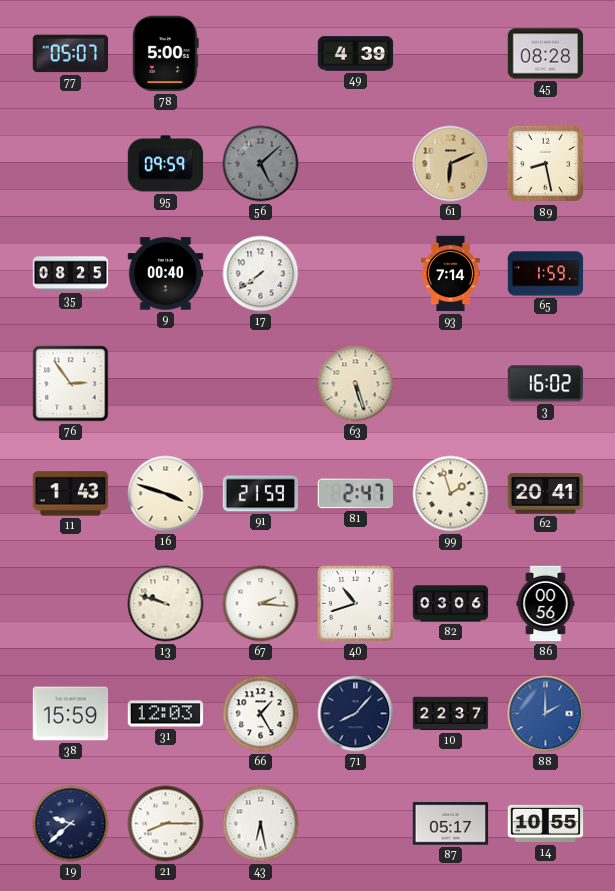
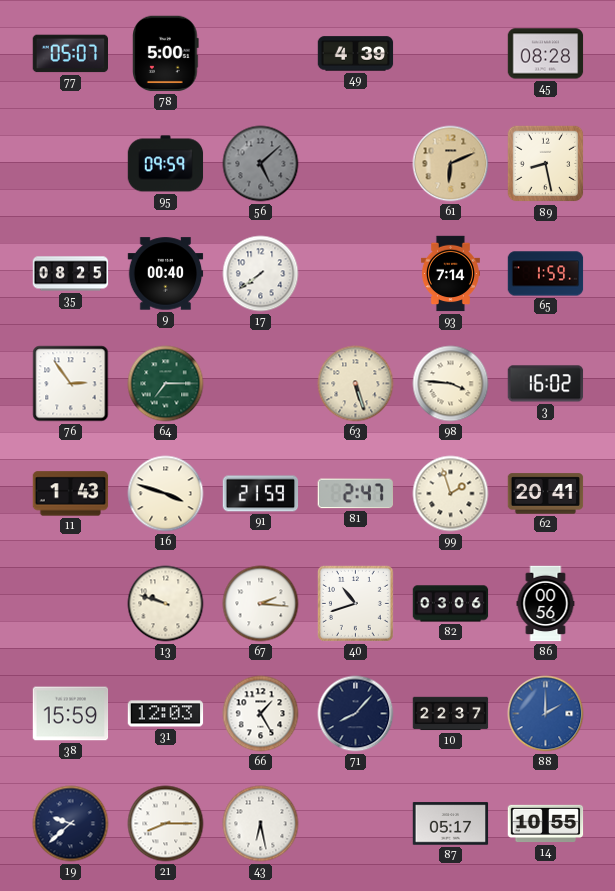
64: none -> 7:15
98: none -> 3:46
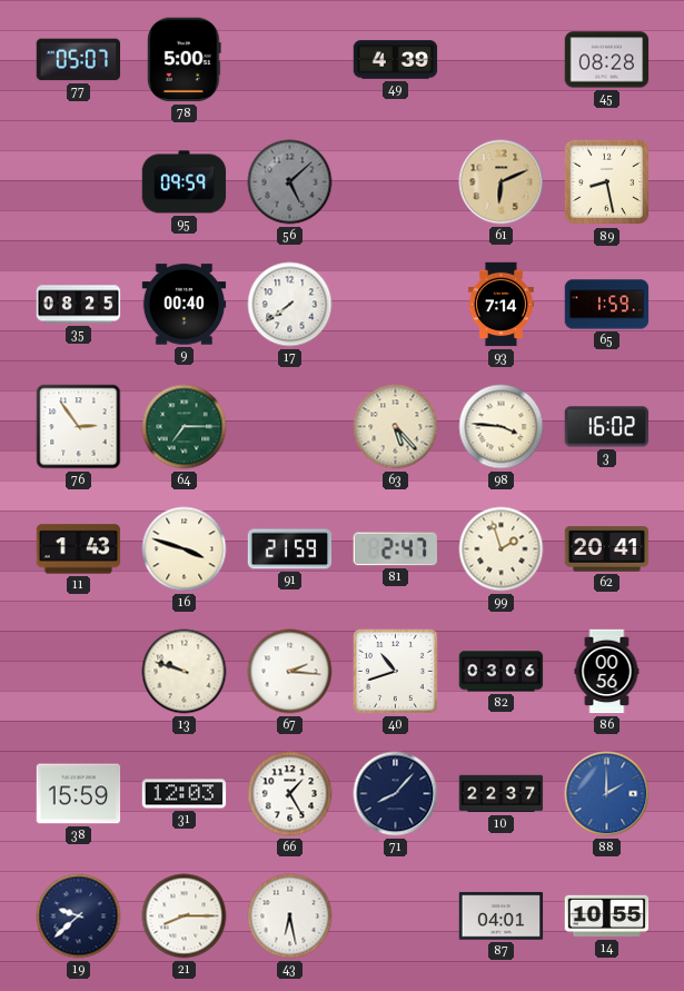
63: 5:27 -> 5:23
87: 05:17 -> 04:01
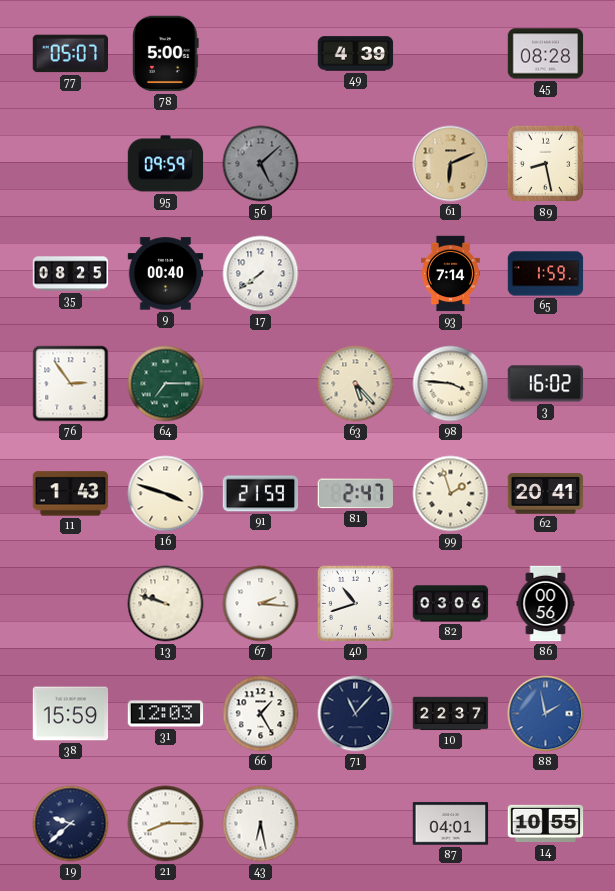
71: 8:07 -> 11:07
88: 2:00 -> 1:58
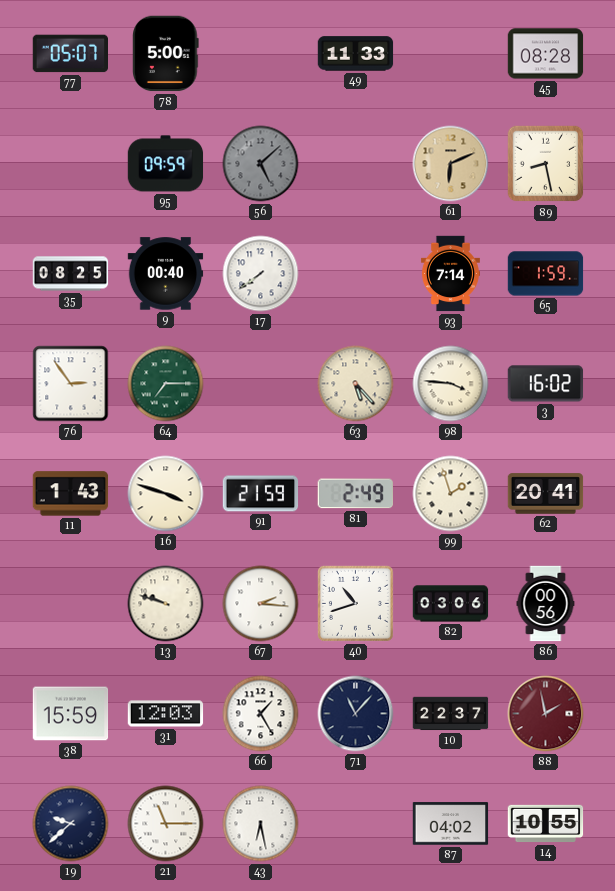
49: 4:39 -> 11:33
81: 2:47 -> 2:49
88 dial: blue -> burgundy
21: 8:15 -> 11:15
87: 04:01 -> 04:02
